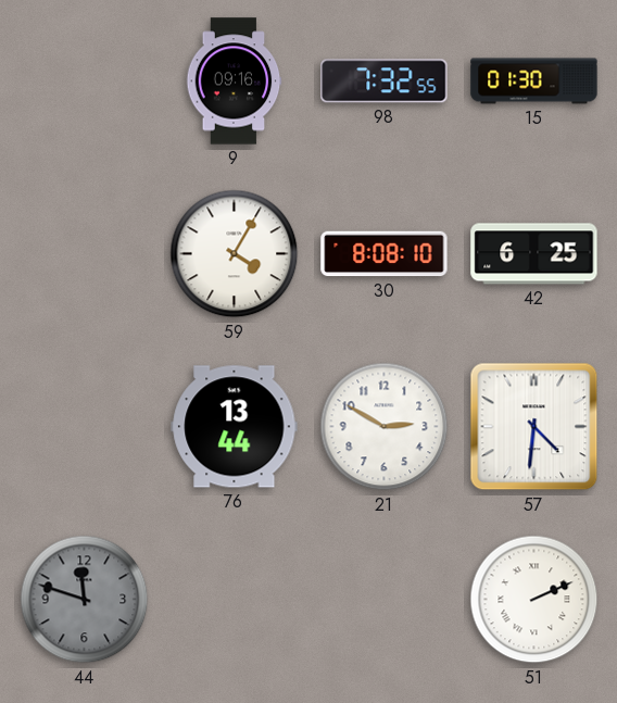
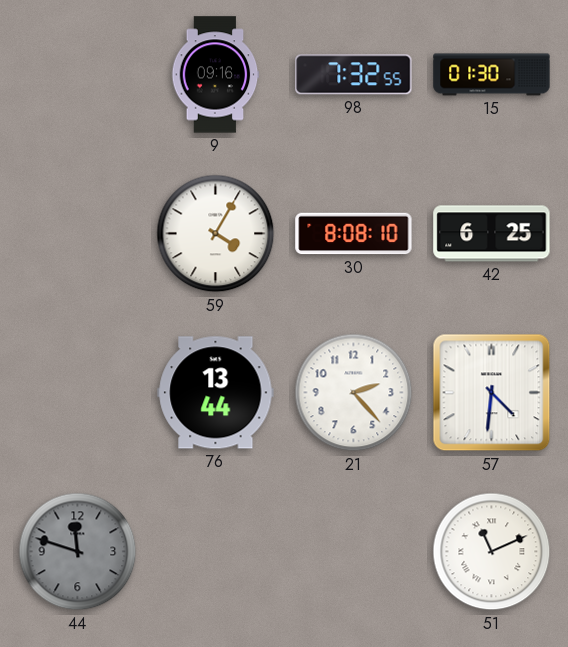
21: 2:50 -> 2:23
51: 2:11 -> 11:11
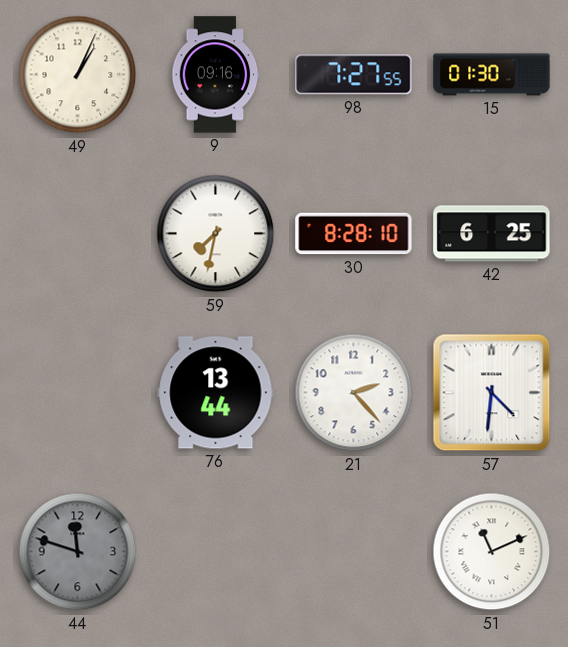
49: none -> 1:04
98: 7:32 -> 7:27
59: 4:05 -> 7:32
30: 8:08 -> 8:28
